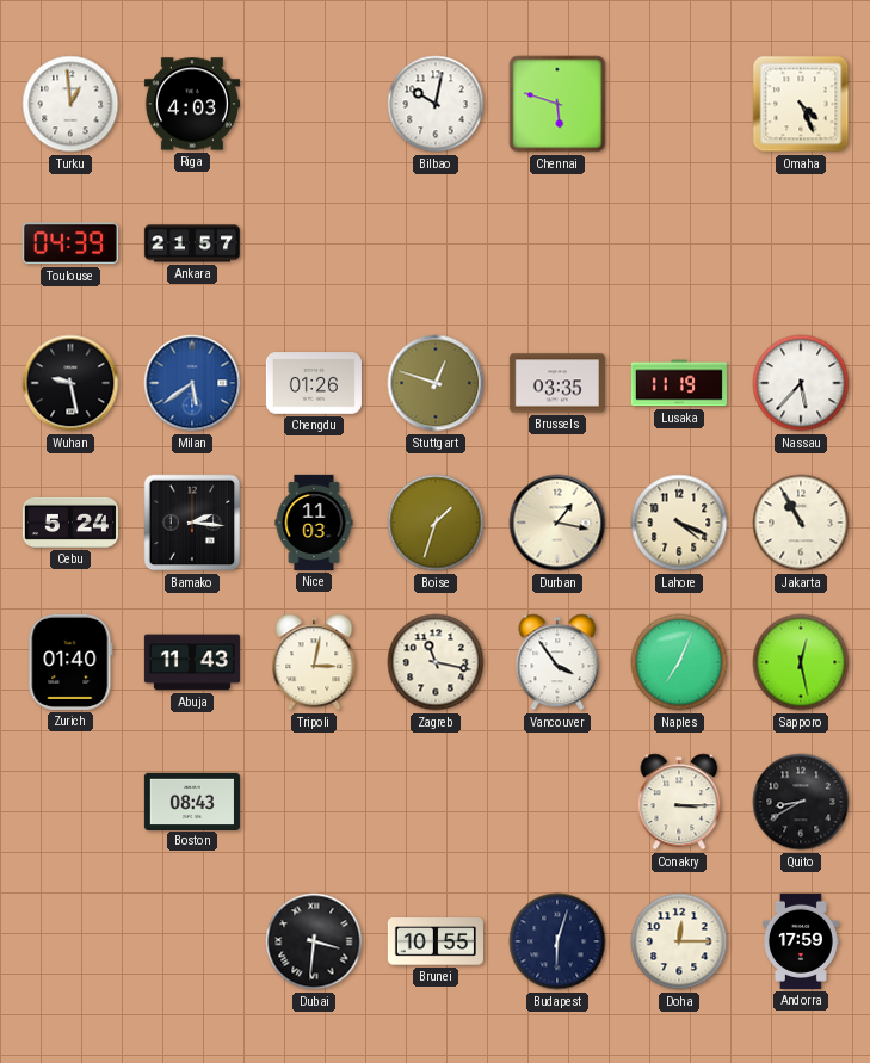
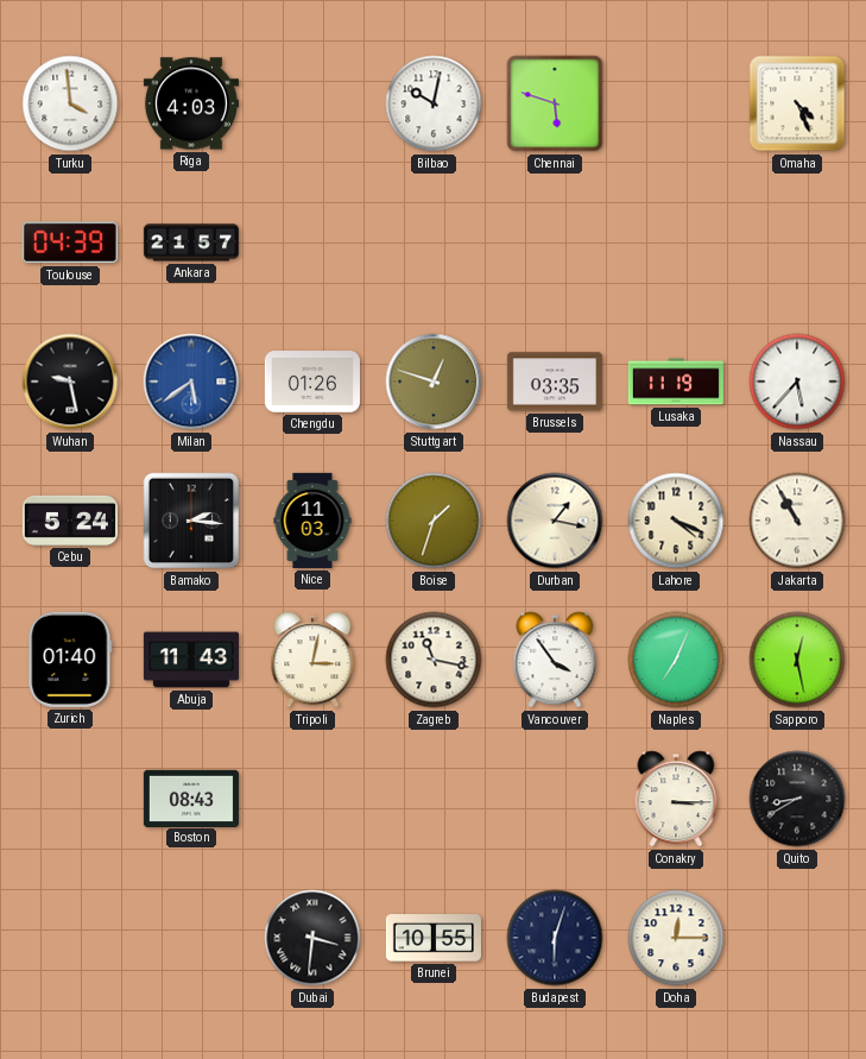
Turku: 12:59 -> 3:59
Andorra: 17:59 -> none
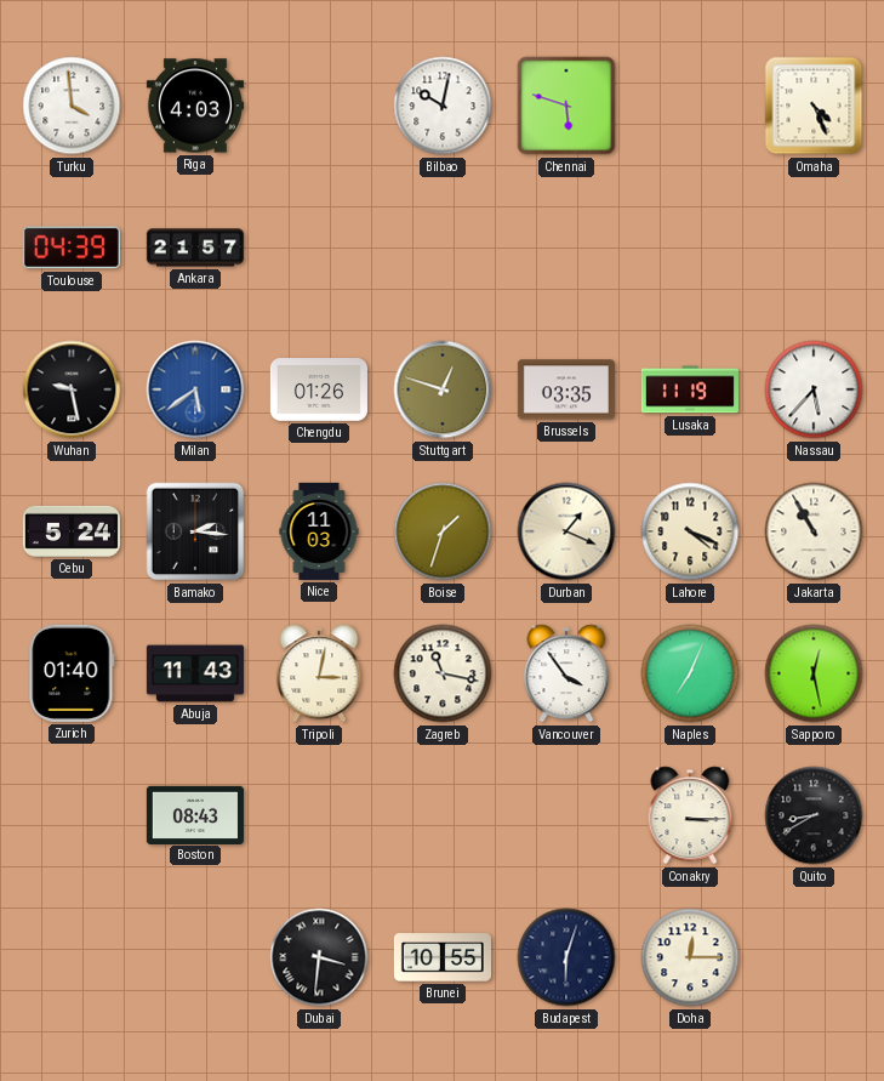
Durban: 1:17 -> 1:19
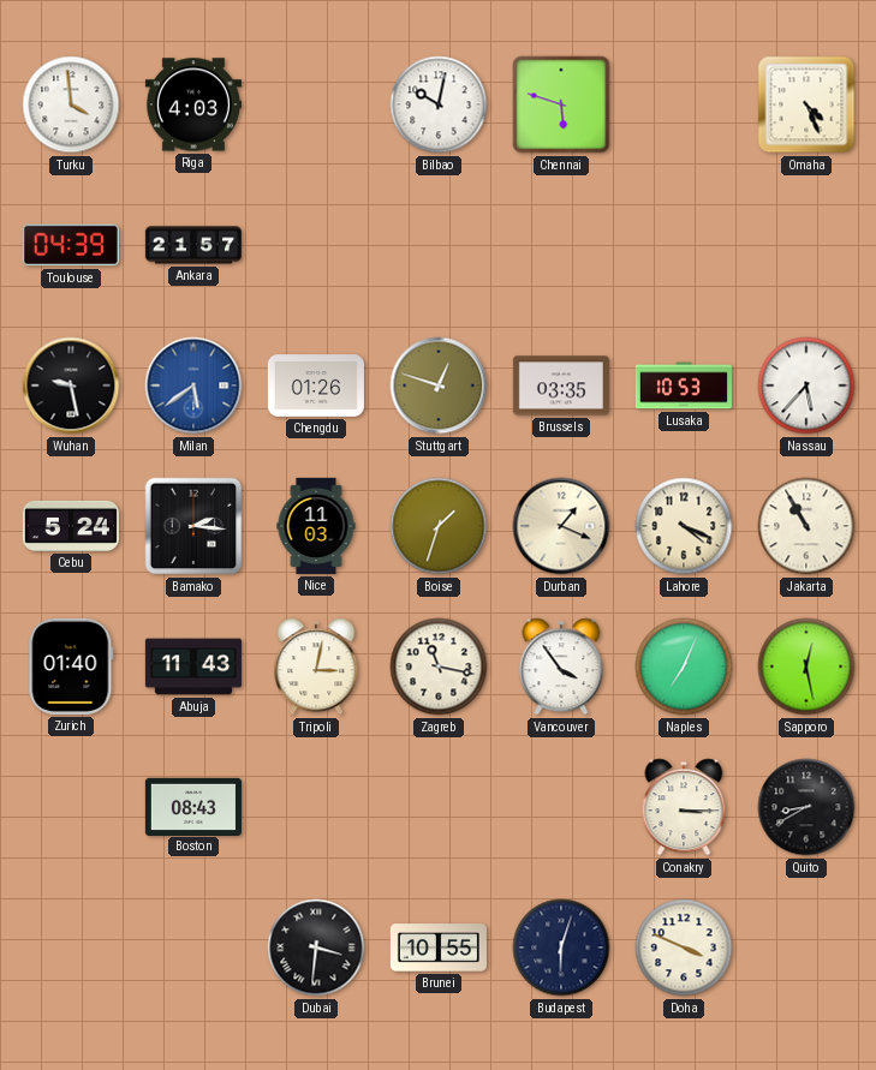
Lusaka: 11:19 -> 10:53
Doha: 12:15 -> 3:49
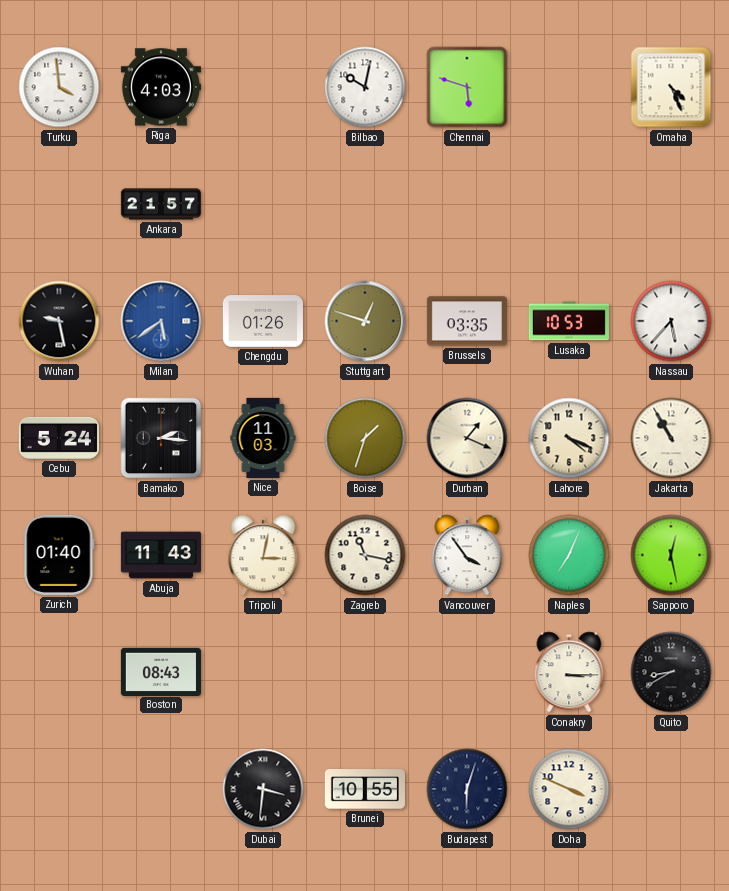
Toulouse: 04:39 -> none
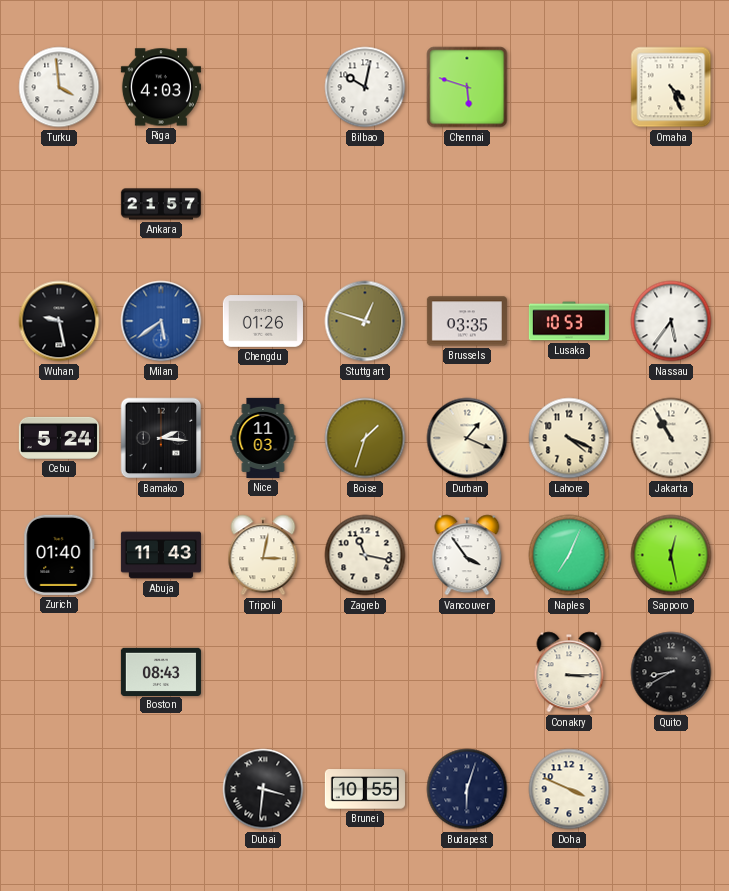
Nassau: 5:37 -> 5:36
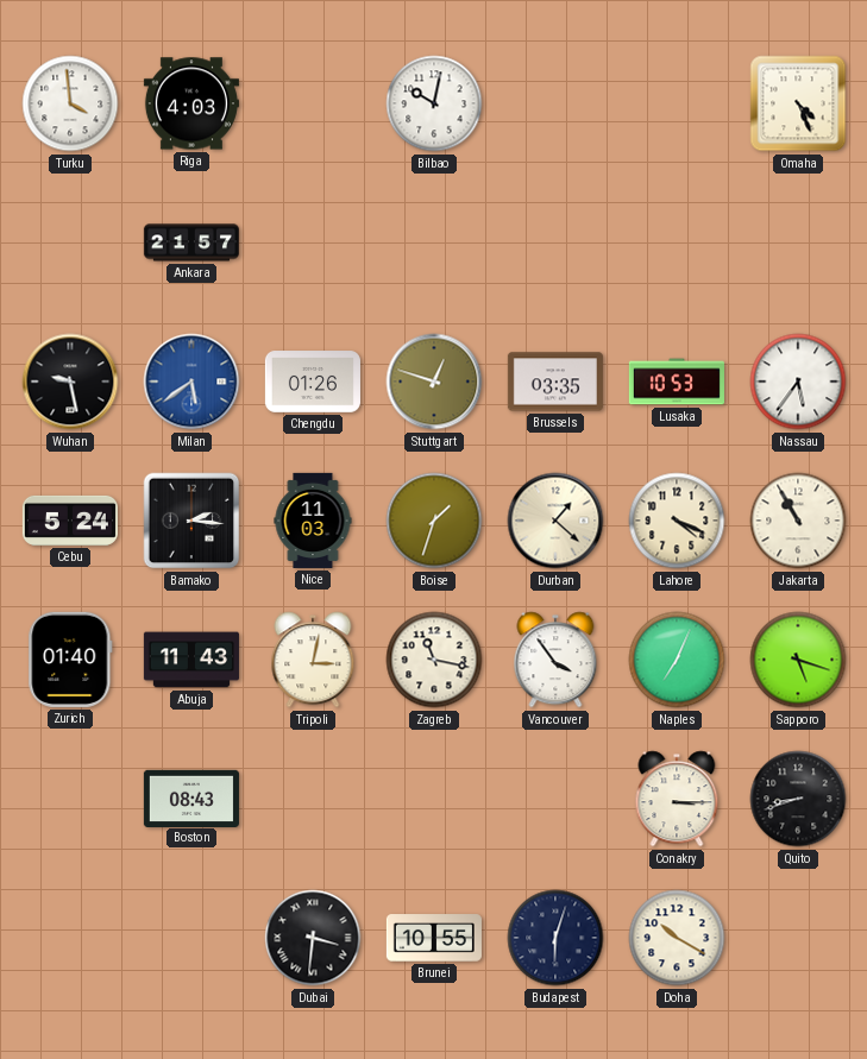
Chennai: 5:48 -> none
Durban: 1:19 -> 1:22
Sapporo: 12:28 -> 5:18
Quito: 8:40 -> 8:42
Doha: 3:49 -> 10:20
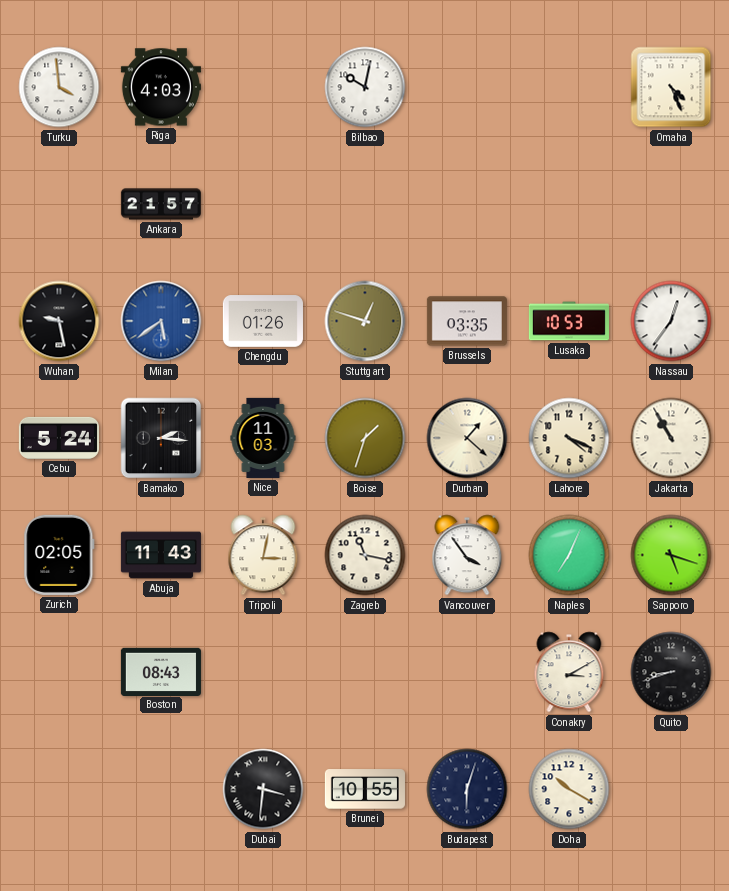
Nassau: 5:36 -> 12:36
Zurich: 01:40 -> 02:05
Conakry: 3:15 -> 3:10
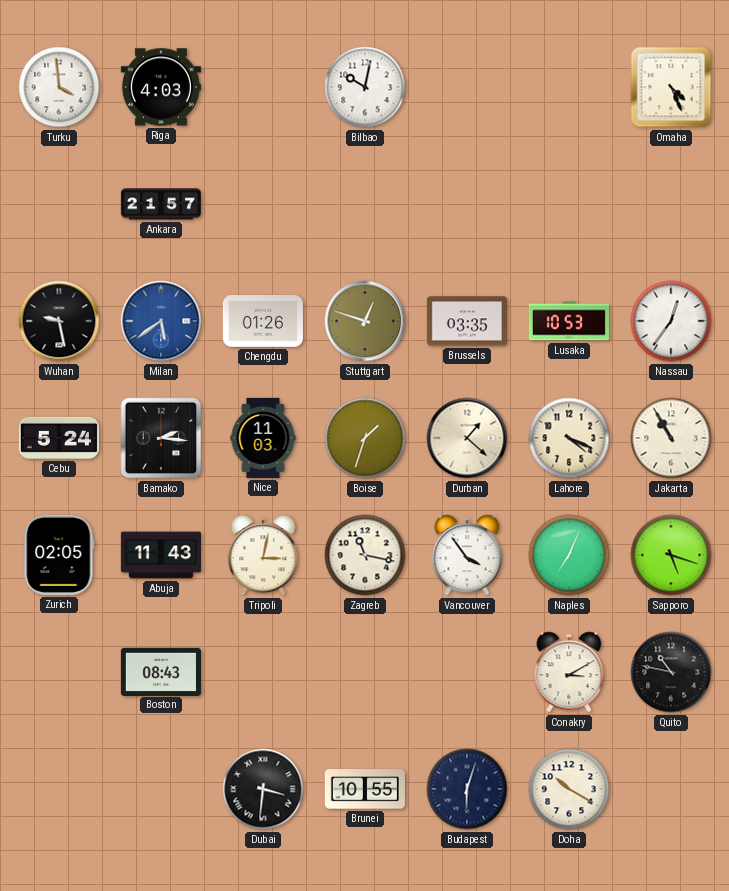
Quito: 8:42 -> 10:47
